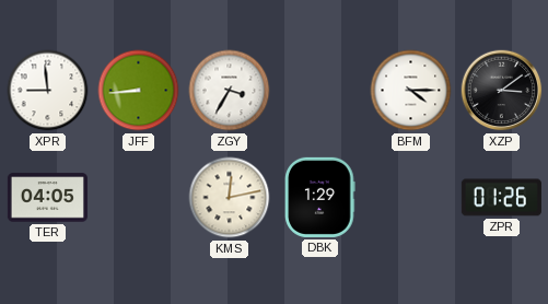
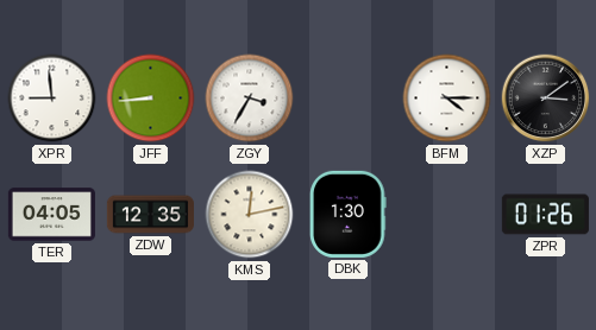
ZDW: none -> 12:35
DBK: 1:29 -> 1:30
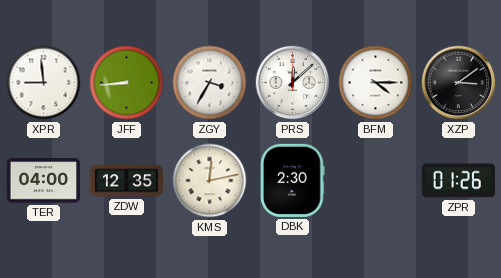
PRS: none -> 12:08
TER: 04:05 -> 04:00
DBK: 1:30 -> 2:30
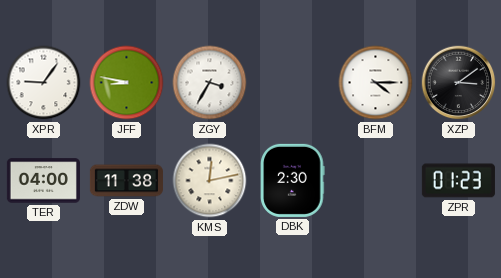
XPR: 8:59 -> 9:06
JFF: 8:44 -> 8:47
PRS: 12:08 -> none
ZDW: 12:35 -> 11:38
ZPR: 01:26 -> 01:23
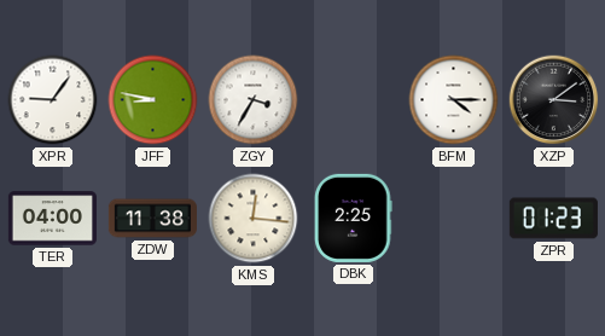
KMS: 12:13 -> 12:16
DBK: 2:30 -> 2:25
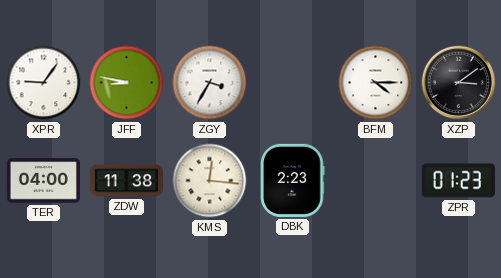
DBK: 2:25 -> 2:23
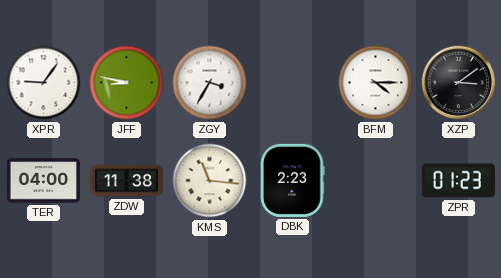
KMS: 12:16 -> 11:16
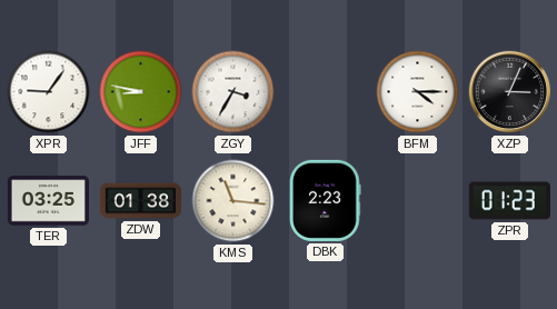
XZP: 3:09 -> 3:04
TER: 04:00 -> 03:25
ZDW: 11:38 -> 01:38
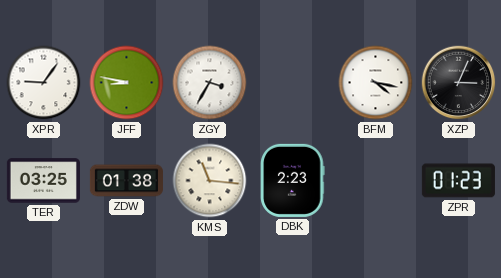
BFM: 4:15 -> 4:17
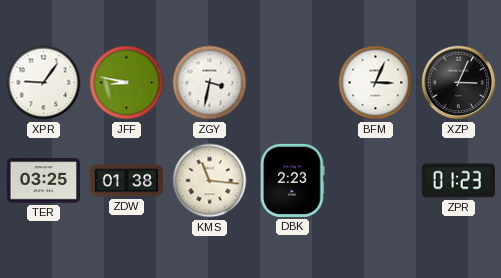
ZGY: 3:35 -> 3:32
BFM: 4:17 -> 3:04
